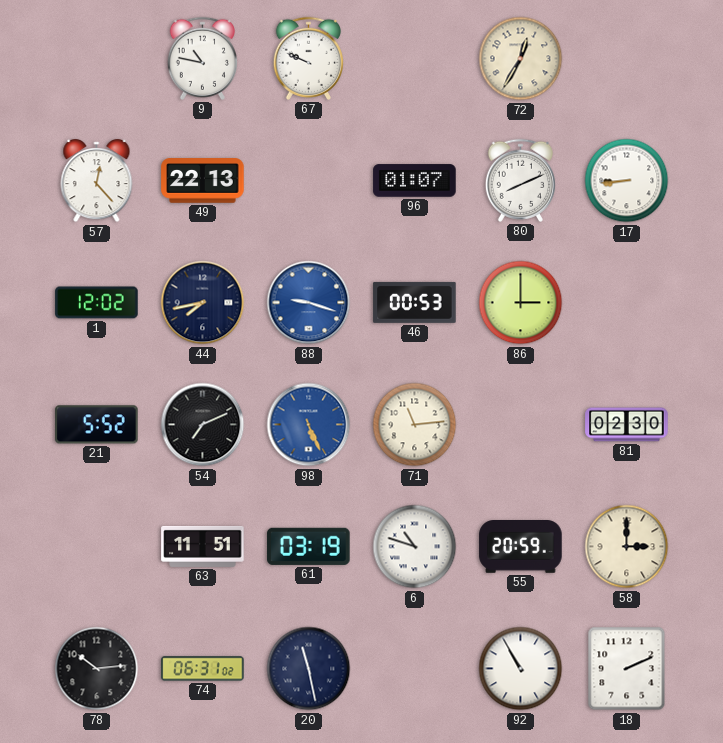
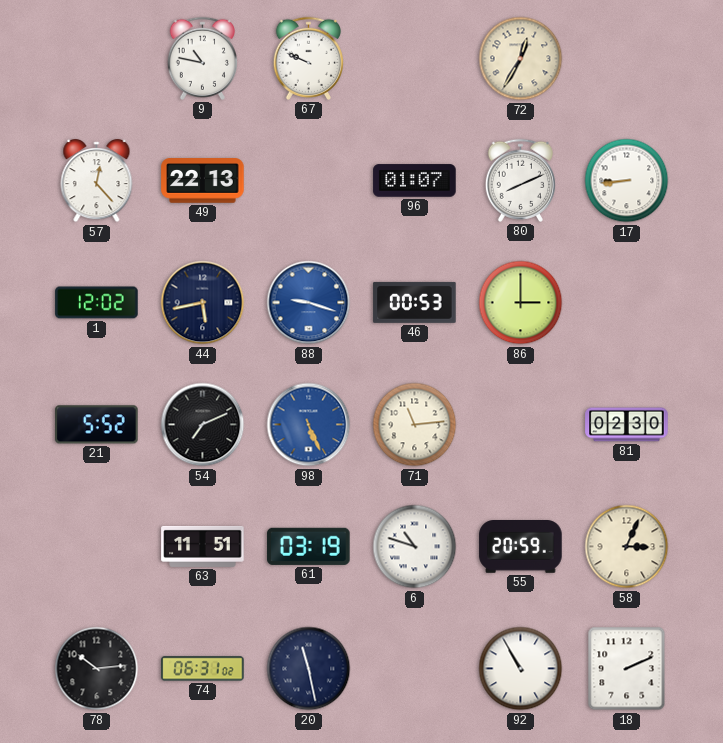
44: 7:43 -> 5:43
58: 3:00 -> 3:04
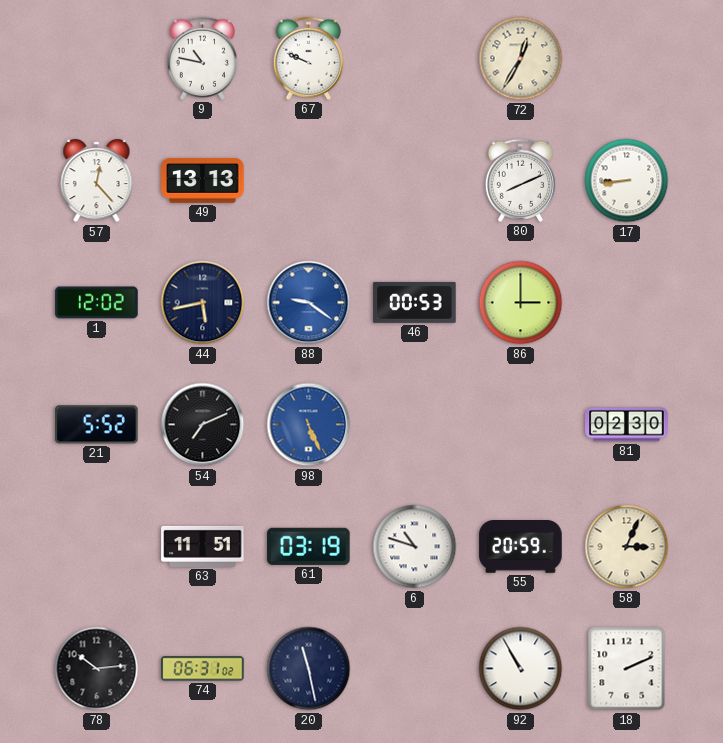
49: 22:13 -> 13:13
96: 01:07 -> none
88: 9:18 -> 9:21
71: 11:14 -> none
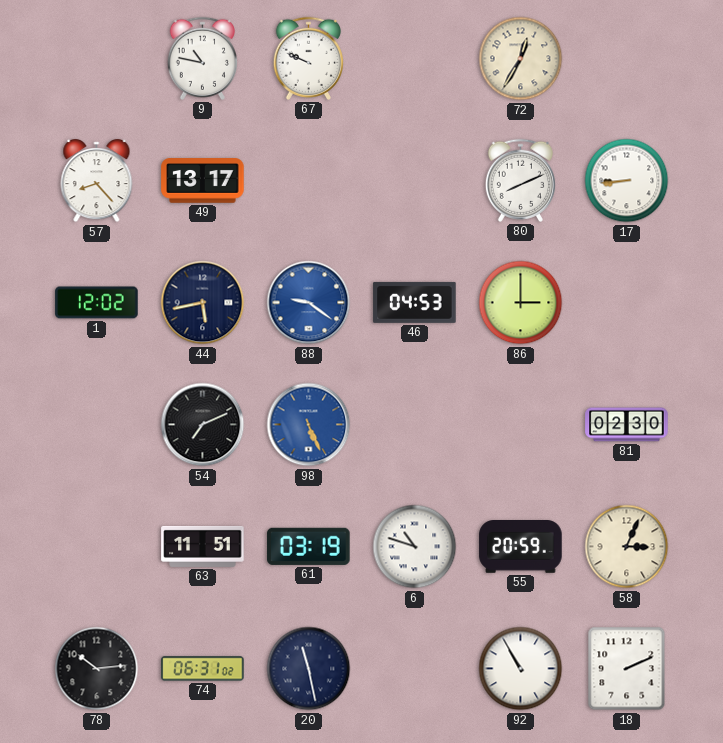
57: 12:23 -> 8:23
49: 13:13 -> 13:17
46: 00:53 -> 04:53
21: 5:52 -> none
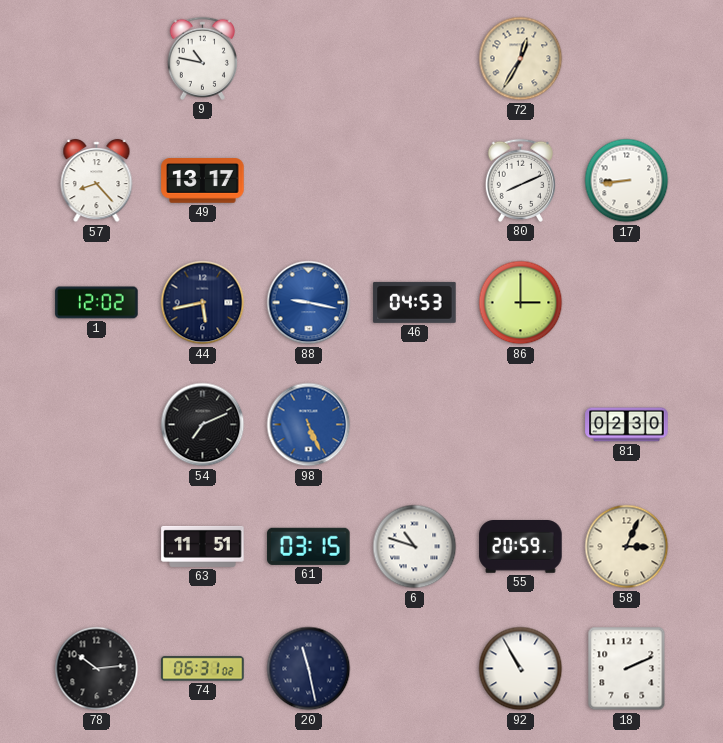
67: 9:49 -> none
88: 9:21 -> 9:17
61: 03:19 -> 03:15
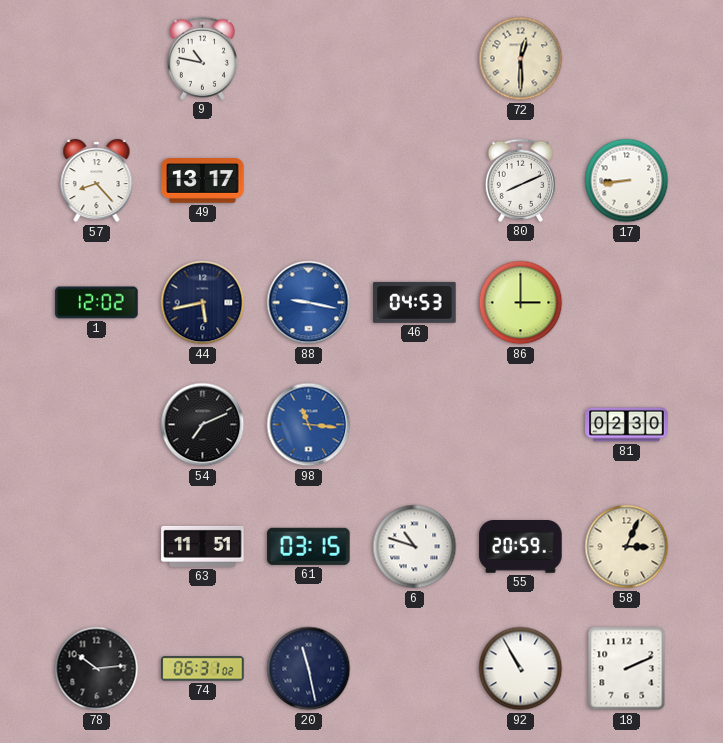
72: 12:35 -> 12:30
98: 5:26 -> 11:16
